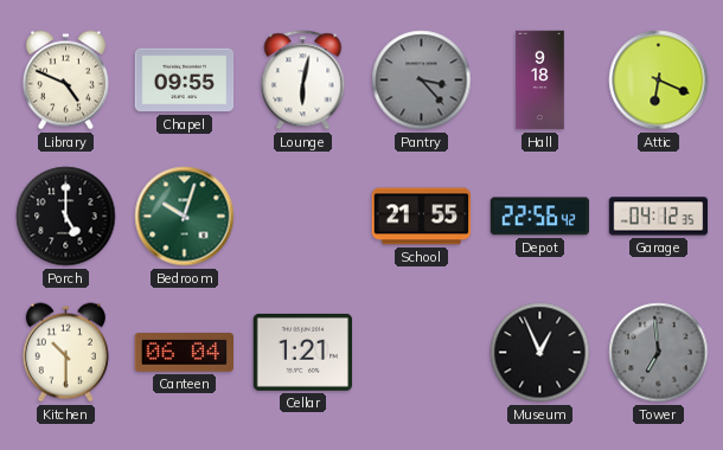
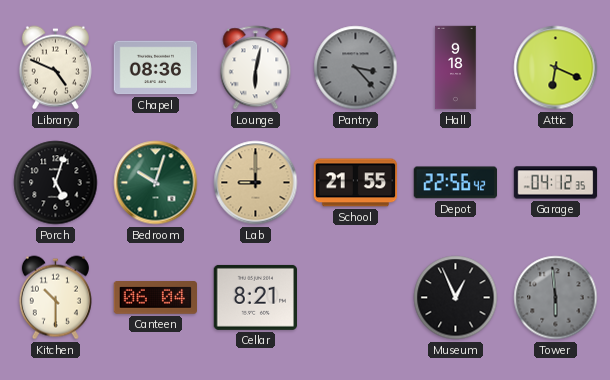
Chapel: 09:55 -> 08:36
Porch: 5:00 -> 5:03
Lab: none -> 9:00
Cellar: 1:21 -> 8:21
Tower: 6:59 -> 5:59
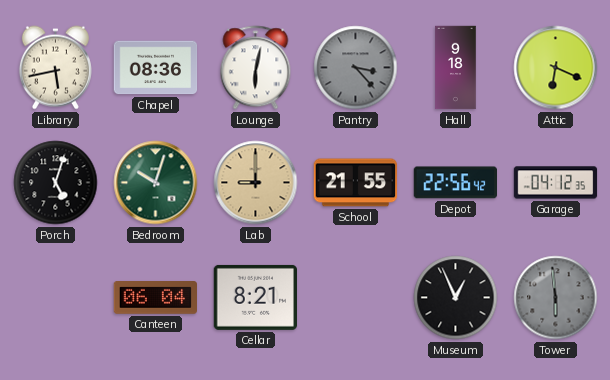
Library: 4:49 -> 5:43
Kitchen: 10:30 -> none
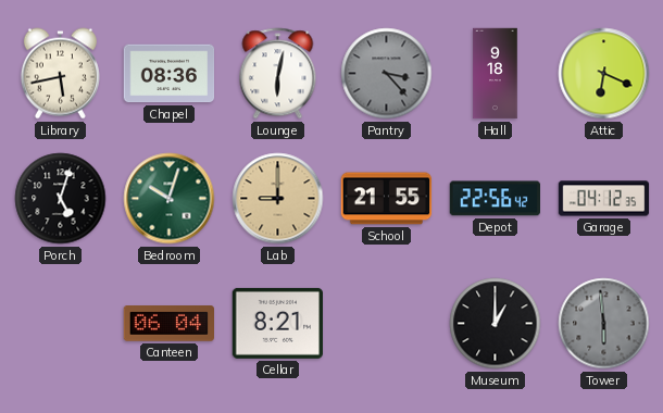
Museum: 12:56 -> 1:00
